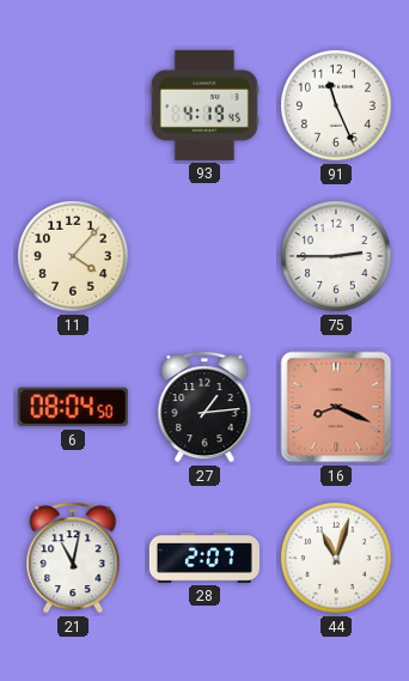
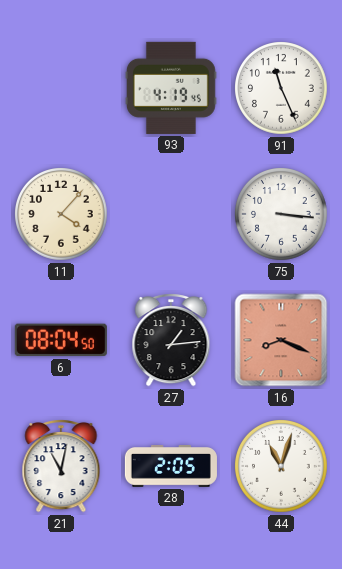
75: 2:45 -> 3:16
28: 2:07 -> 2:05
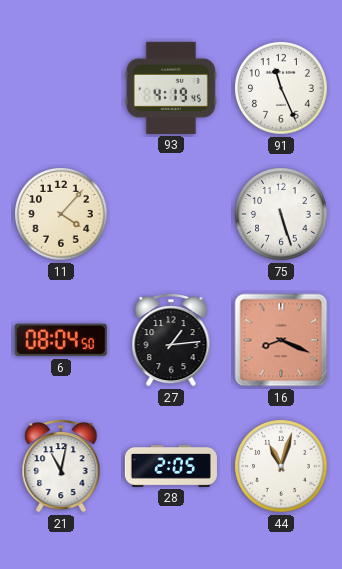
75: 3:16 -> 5:27
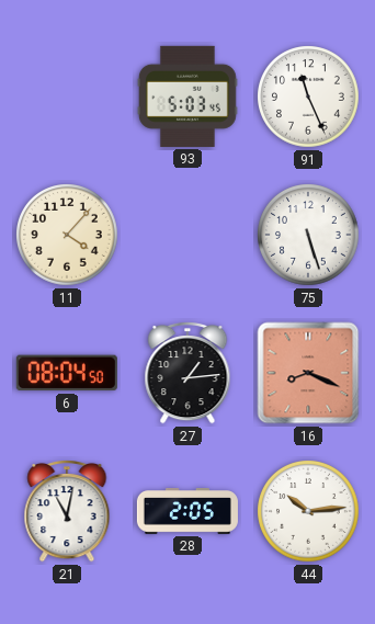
93: 4:19 -> 5:03
44: 11:03 -> 10:14
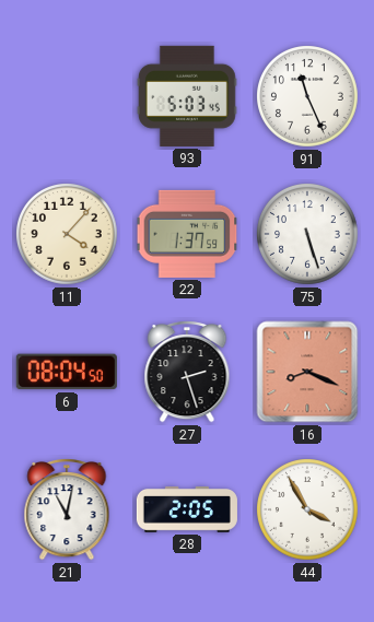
22: none -> 1:37
27: 1:14 -> 2:27
44: 10:14 -> 3:55
